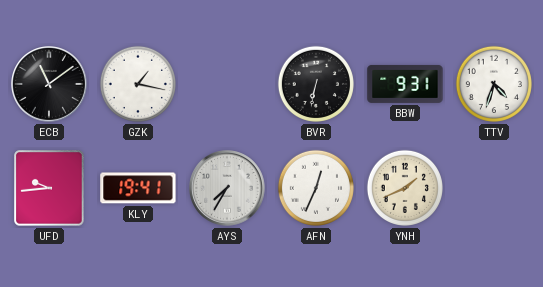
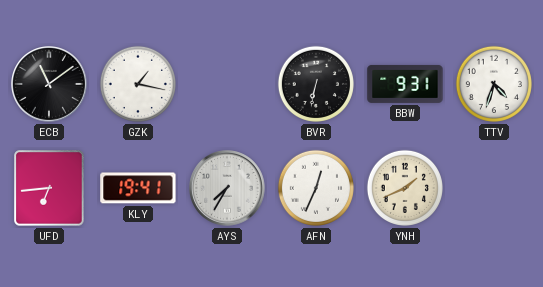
UFD: 9:44 -> 6:44
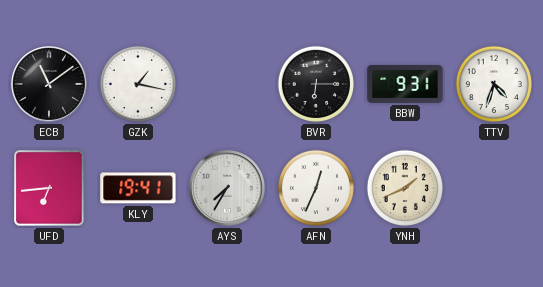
BVR: 6:32 -> 6:15
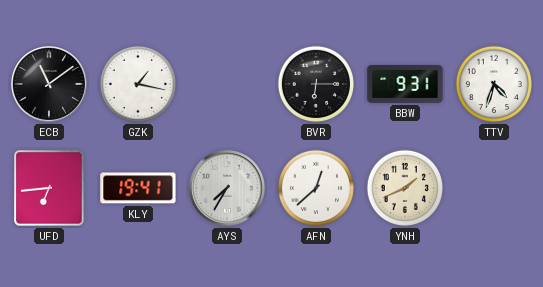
AFN: 12:34 -> 12:38
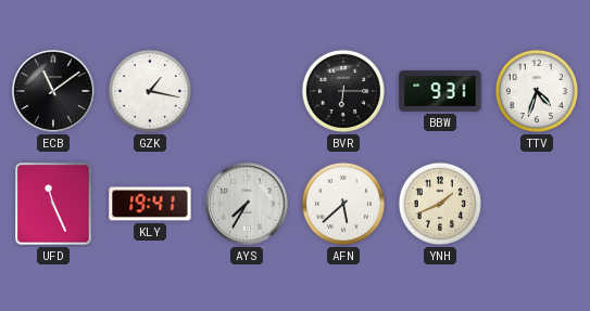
UFD: 6:44 -> 11:26
AFN: 12:38 -> 5:38
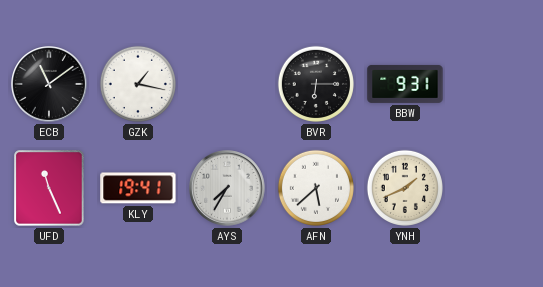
TTV: 4:33 -> none
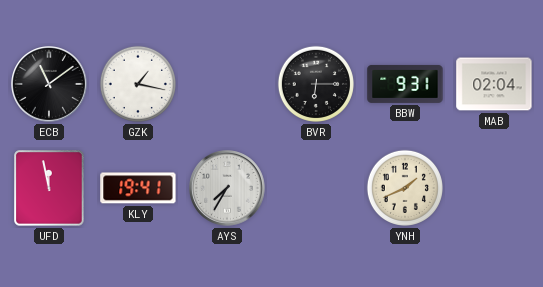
MAB: none -> 02:04
UFD: 11:26 -> 11:58
AFN: 5:38 -> none
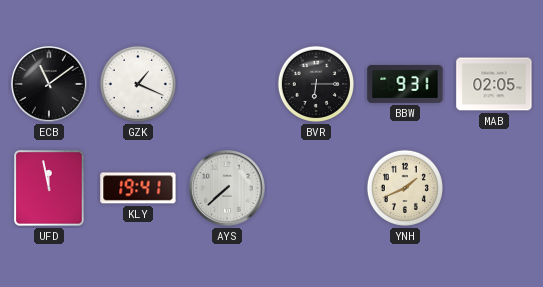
GZK: 1:17 -> 1:19
MAB: 02:04 -> 02:05
AYS: 7:35 -> 7:38
